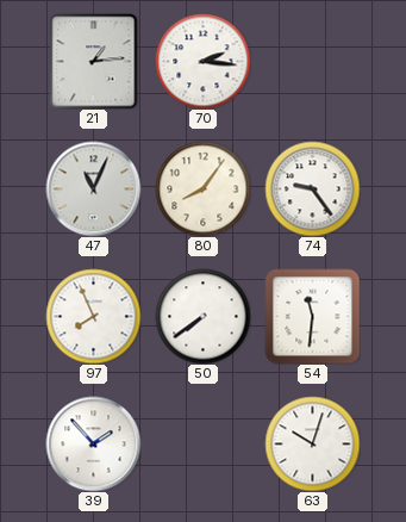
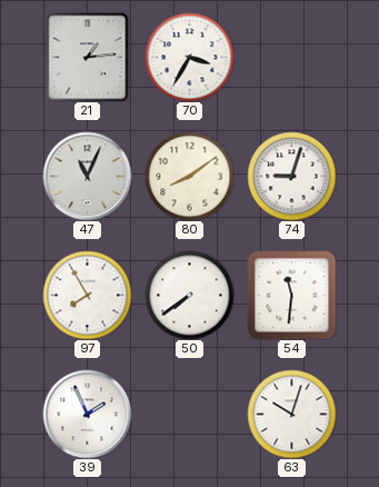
70: 2:16 -> 3:35
80: 8:06 -> 8:09
74: 9:24 -> 9:03
97: 7:56 -> 7:55
39: 1:53 -> 1:56
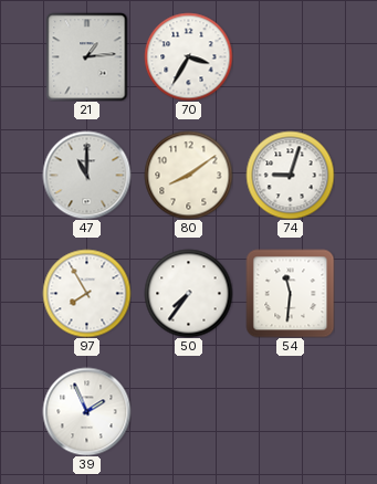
47: 11:04 -> 11:00
50: 7:39 -> 7:36
63: 10:03 -> none
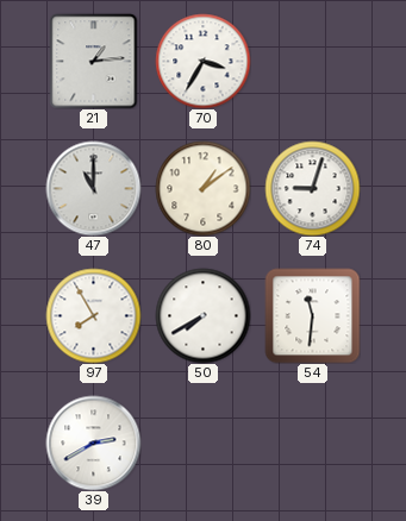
80: 8:09 -> 1:09
50: 7:36 -> 7:40
39: 1:56 -> 2:40
